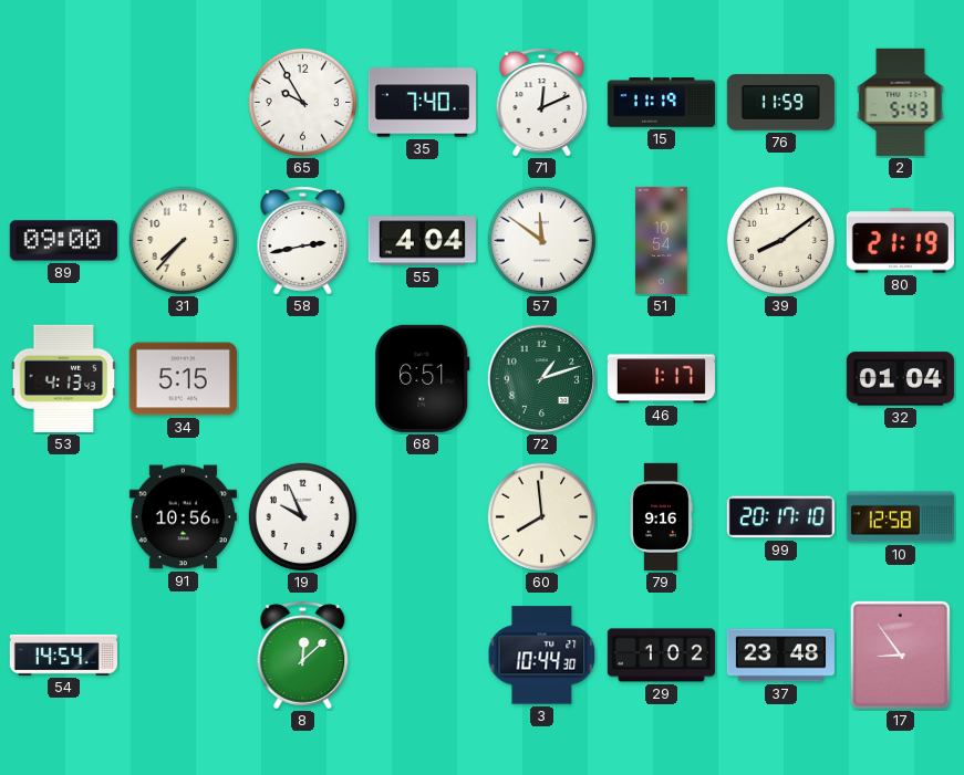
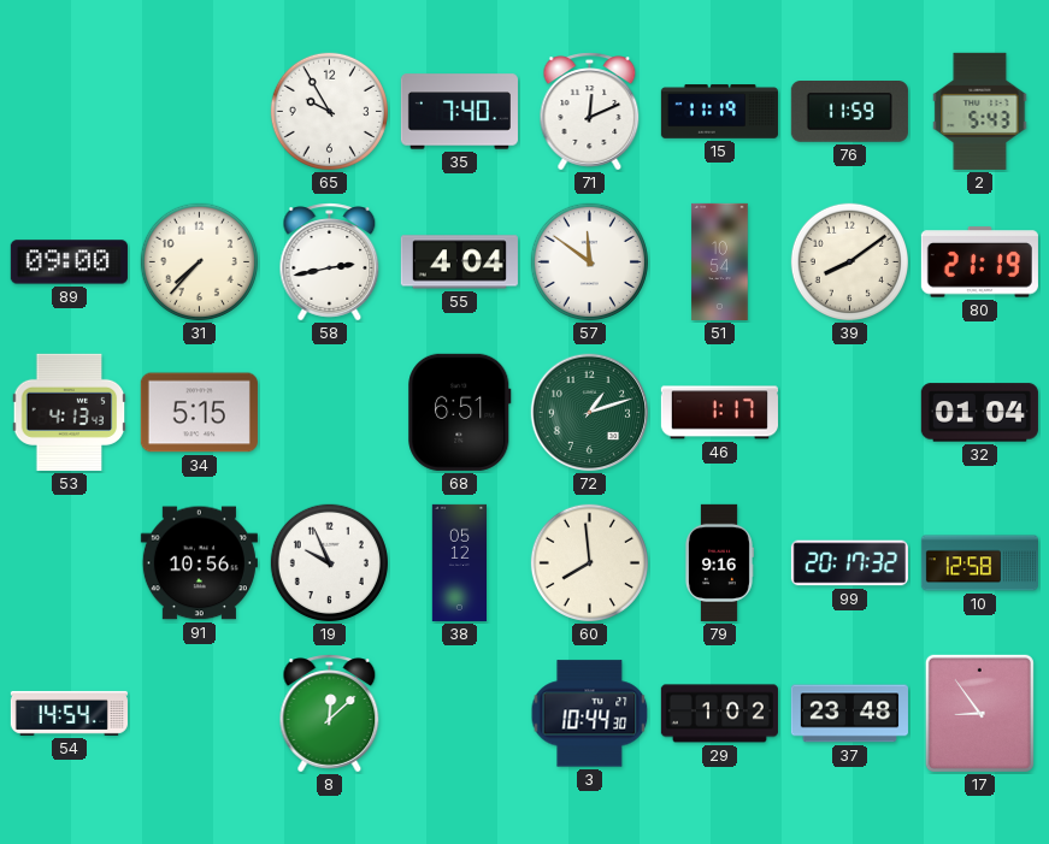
38: none -> 05:12
99: 20:17:10 -> 20:17:32
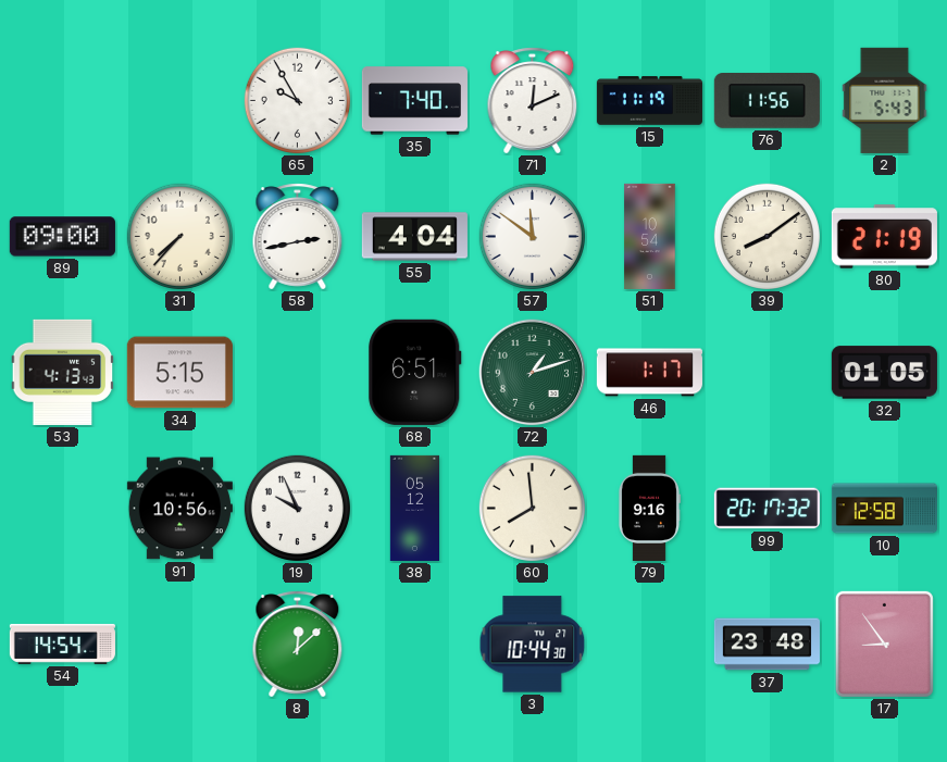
76: 11:59 -> 11:56
32: 01:04 -> 01:05
29: 1:02 -> none
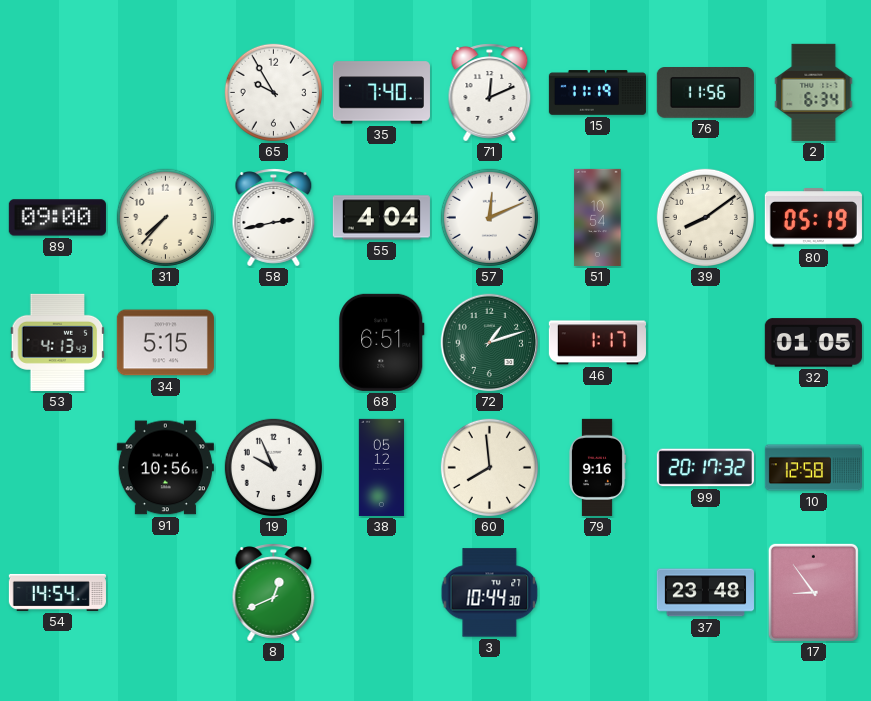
2: 5:43 -> 6:34
57: 11:51 -> 12:11
80: 21:19 -> 05:19
8: 12:08 -> 12:41
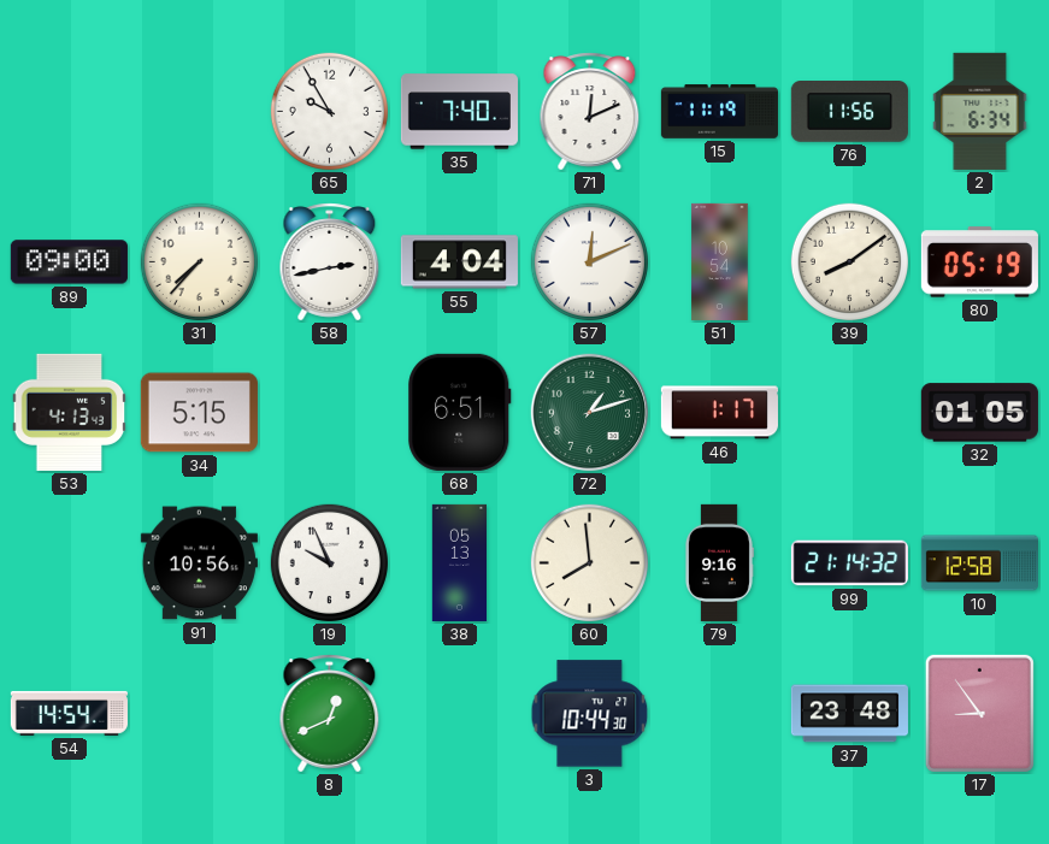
38: 05:12 -> 05:13
99: 20:17 -> 21:14
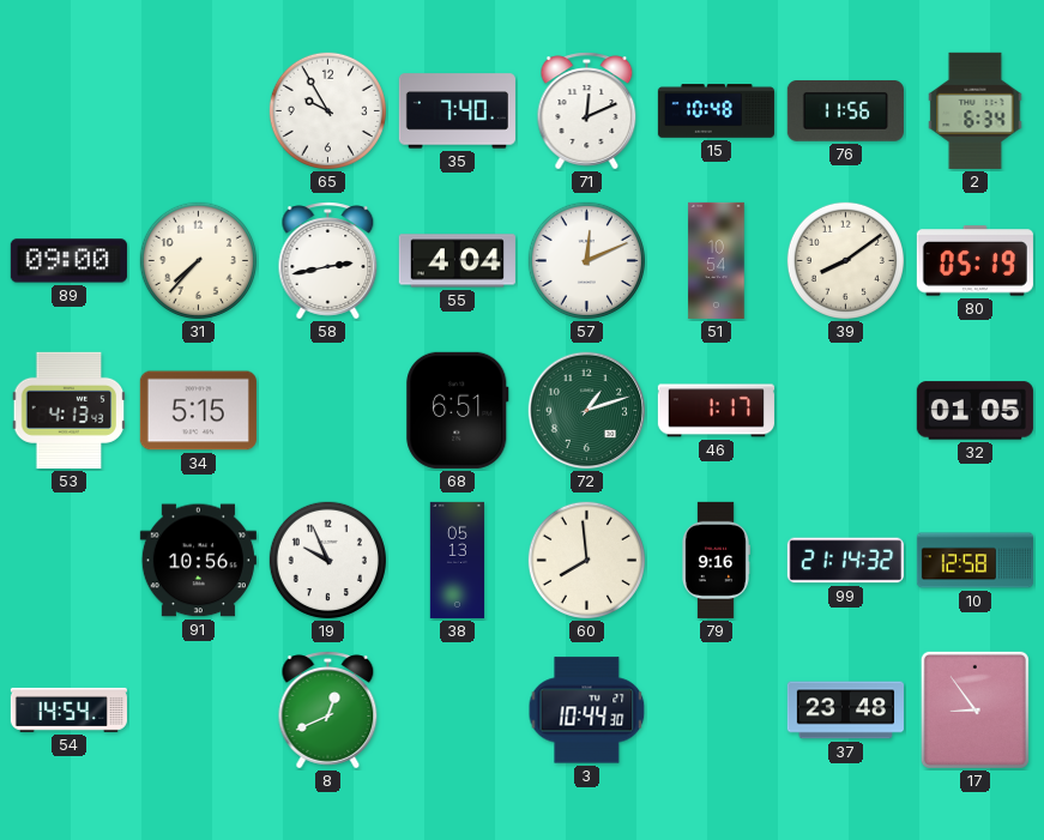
15: 11:19 -> 10:48
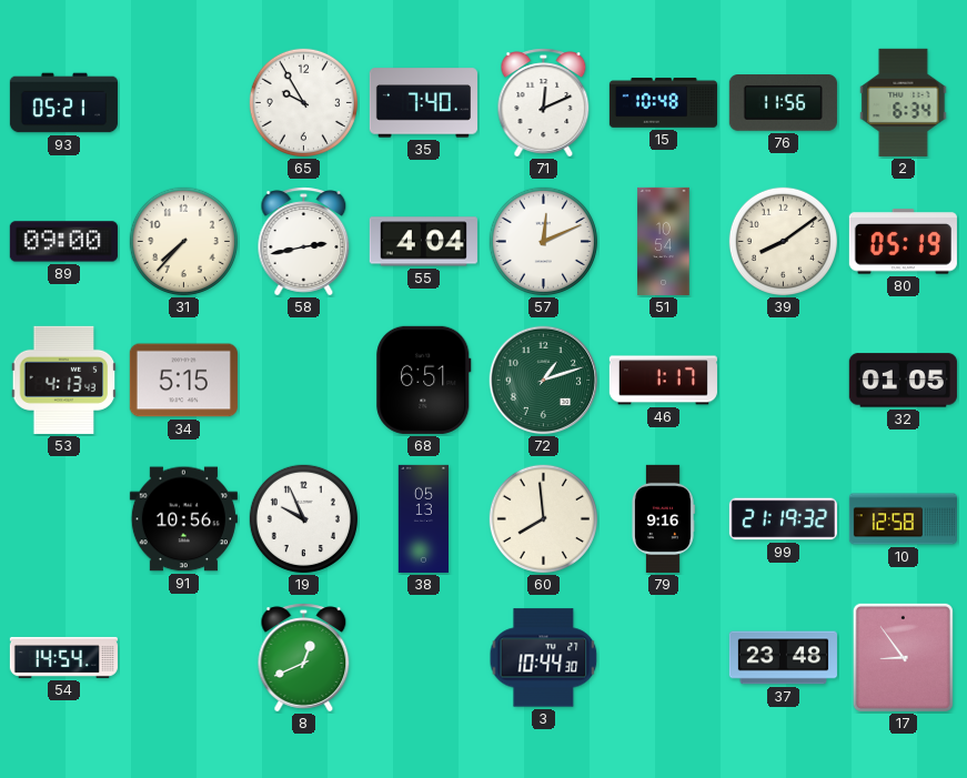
93: none -> 05:21
99: 21:14 -> 21:19
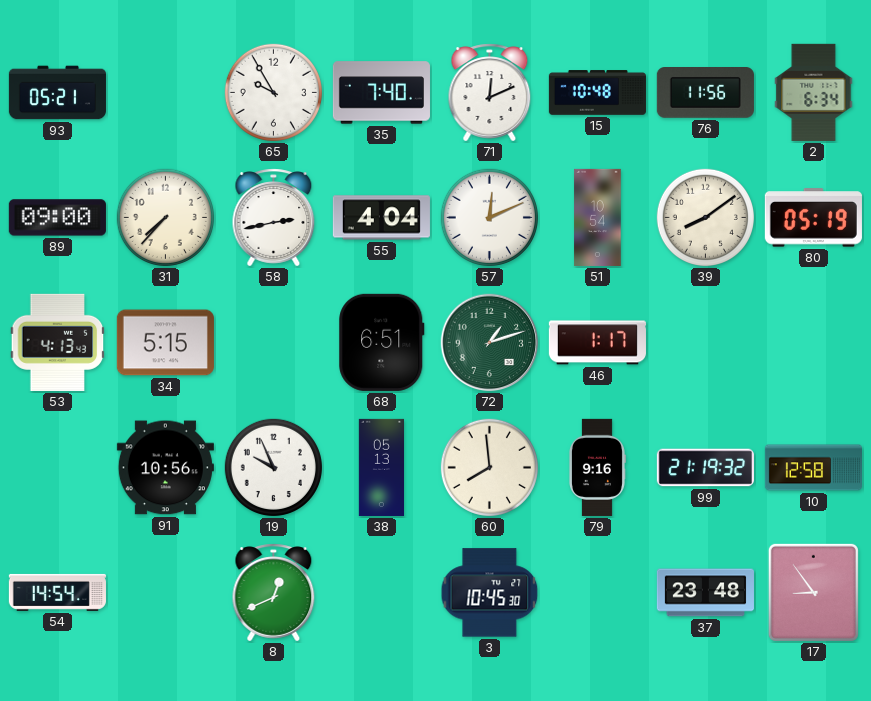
32: 01:05 -> none
3: 10:44 -> 10:45
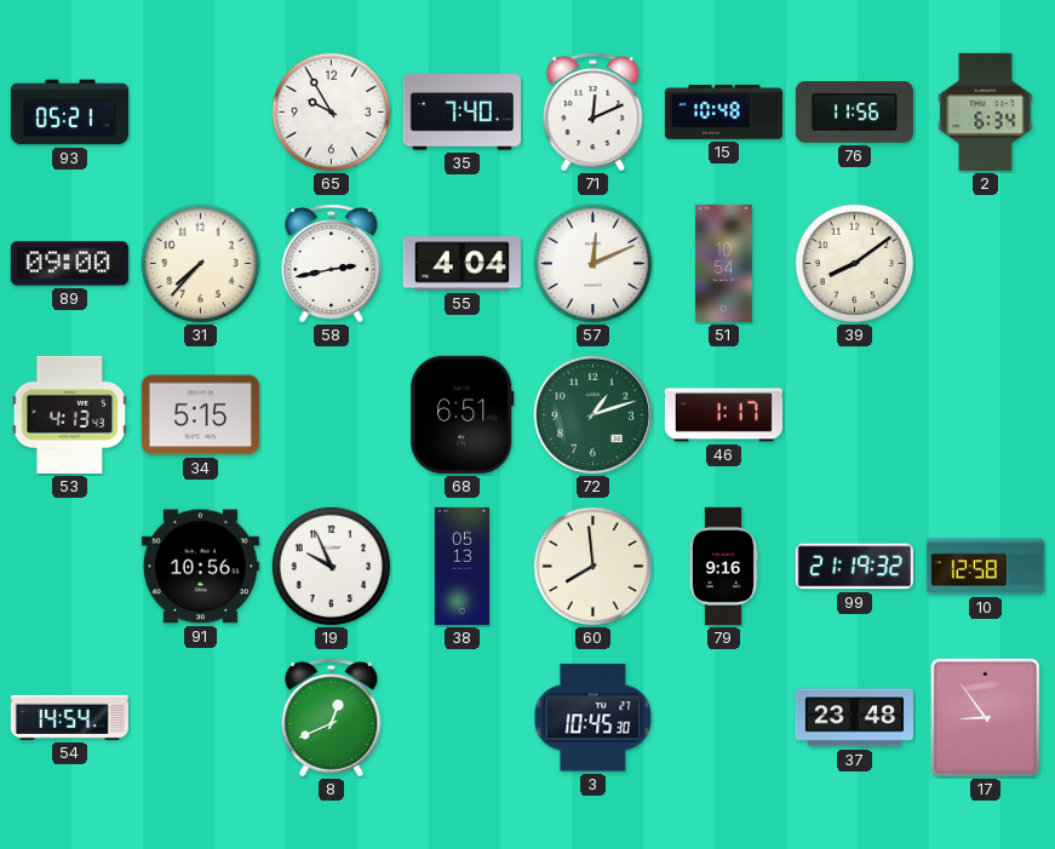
80: 05:19 -> none
